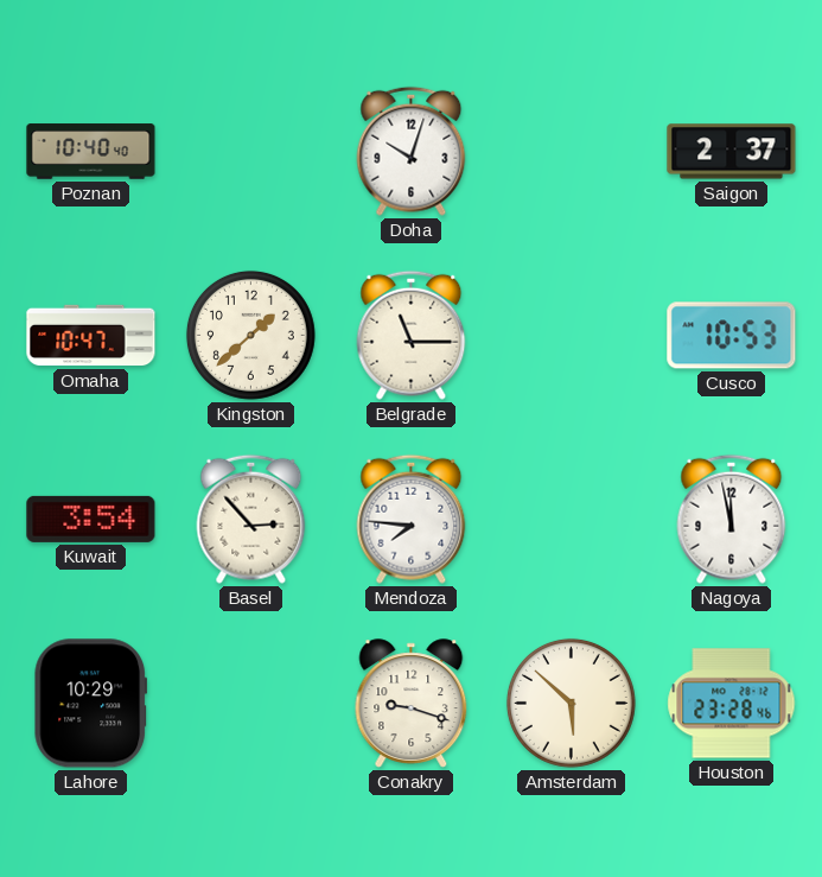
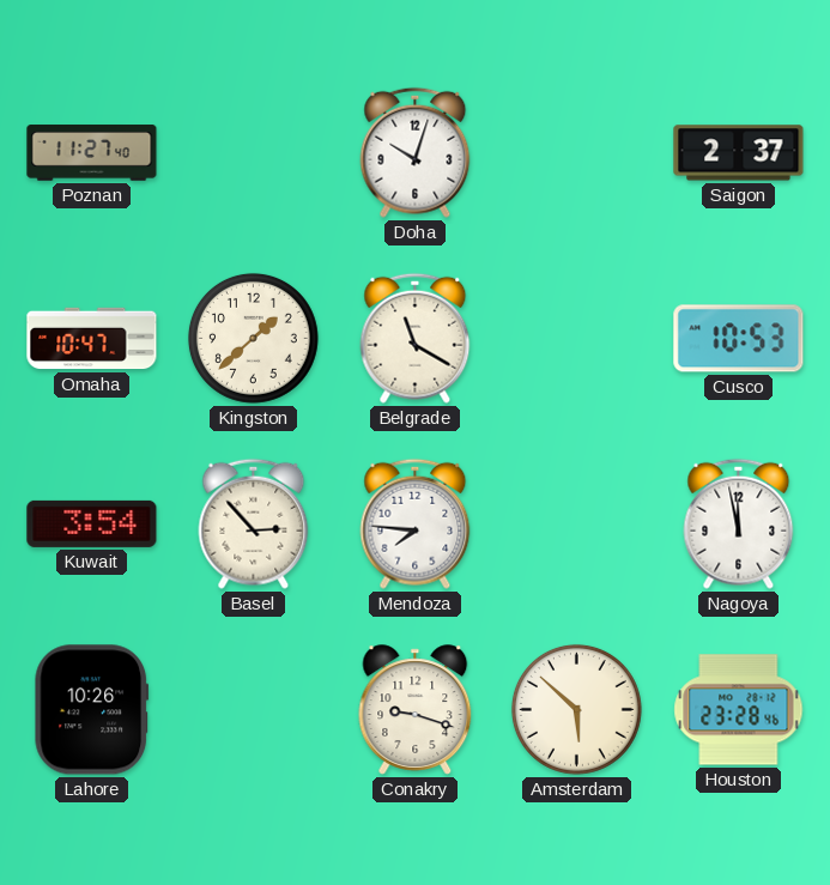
Poznan: 10:40 -> 11:27
Belgrade: 11:15 -> 11:20
Lahore: 10:29 -> 10:26
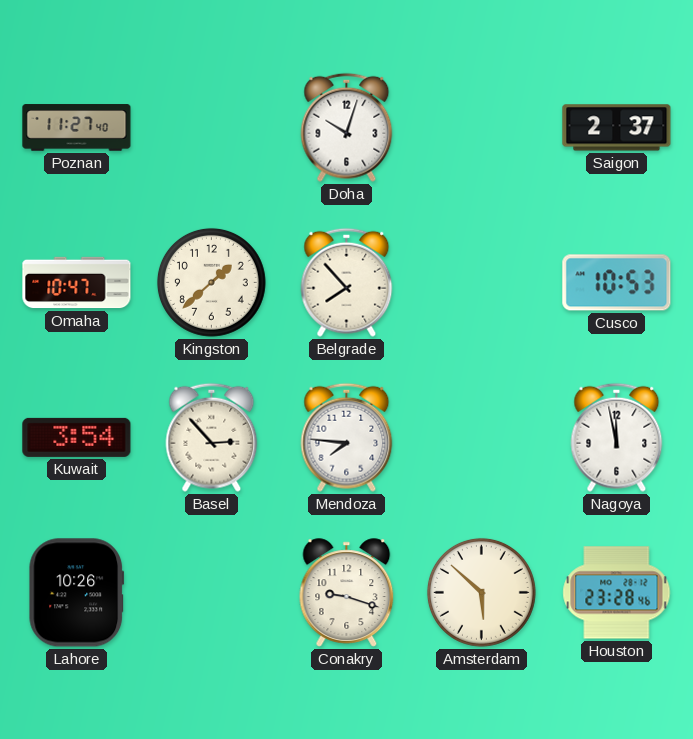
Belgrade: 11:20 -> 7:53
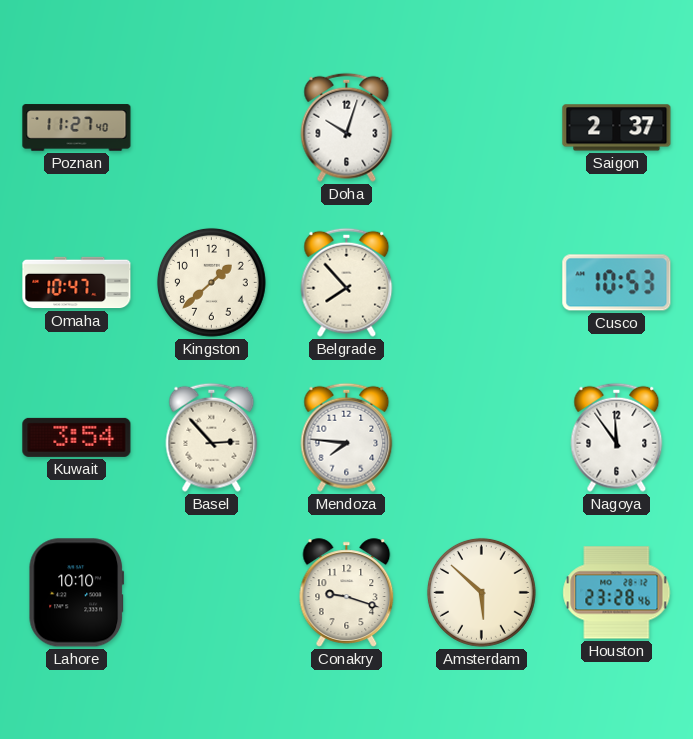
Nagoya: 11:58 -> 11:54
Lahore: 10:26 -> 10:10
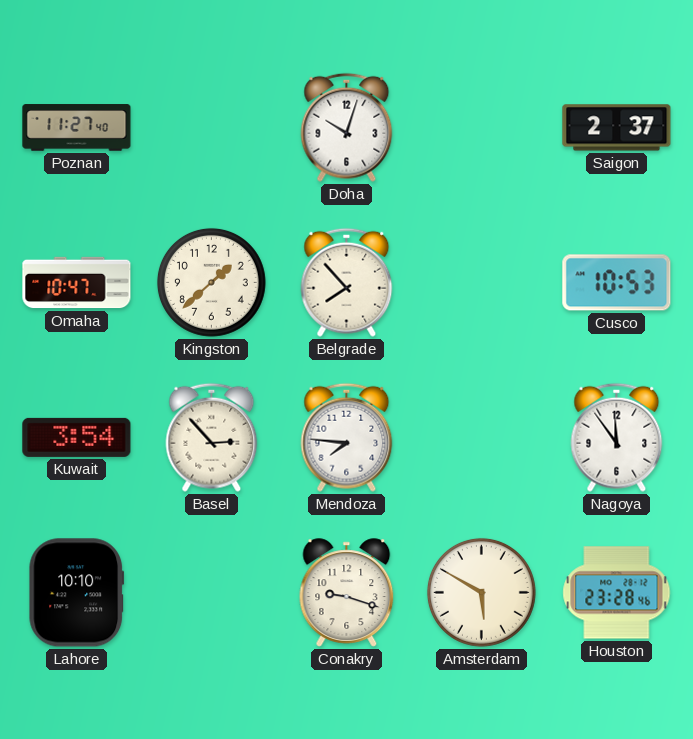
Amsterdam: 5:52 -> 5:50
